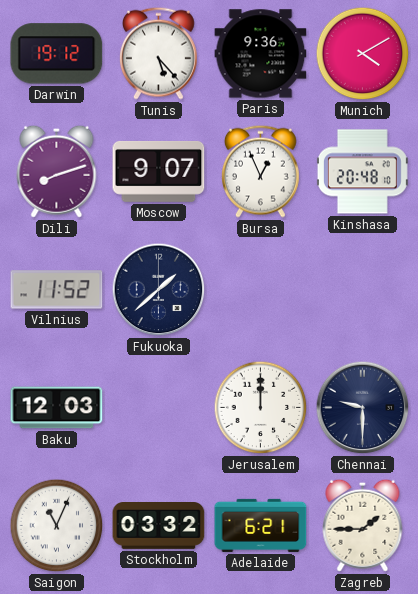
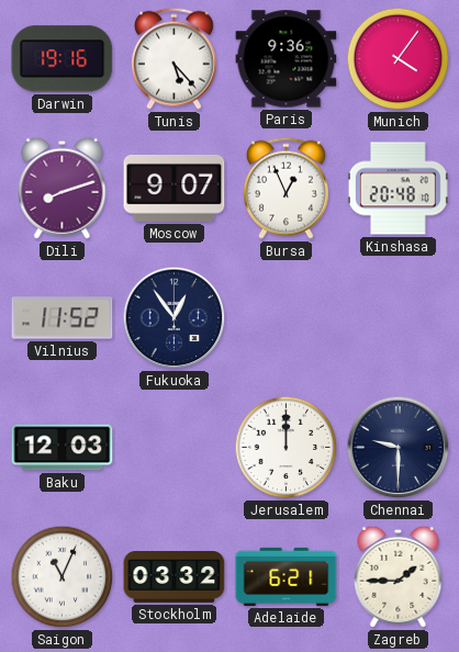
Darwin: 19:12 -> 19:16
Munich: 4:10 -> 4:06
Fukuoka: 1:38 -> 12:54
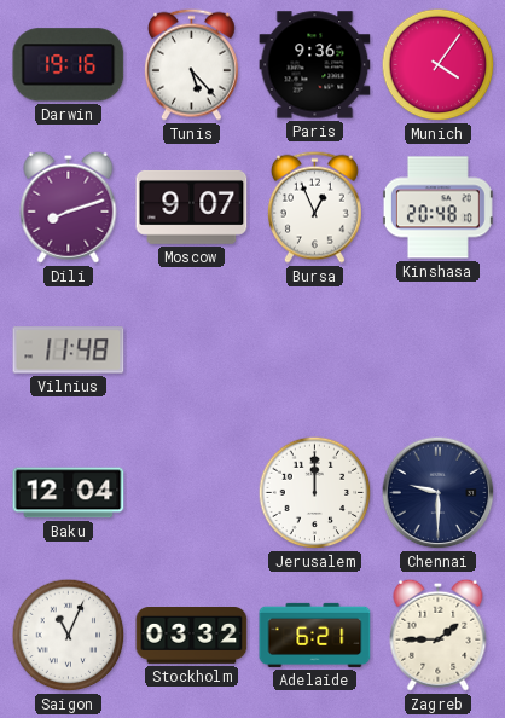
Vilnius: 11:52 -> 11:48
Fukuoka: 12:54 -> none
Baku: 12:03 -> 12:04
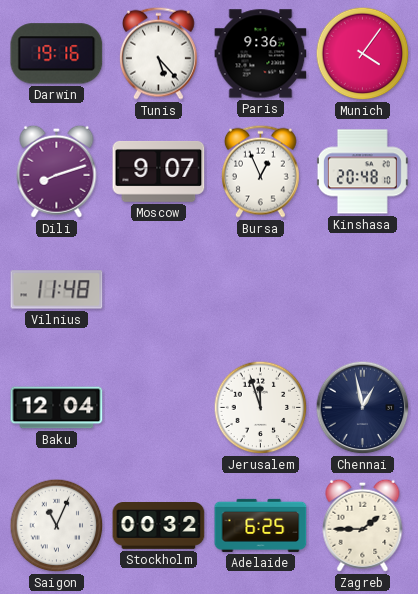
Jerusalem: 12:00 -> 11:57
Chennai: 9:30 -> 12:58
Stockholm: 03:32 -> 00:32
Adelaide: 6:21 -> 6:25
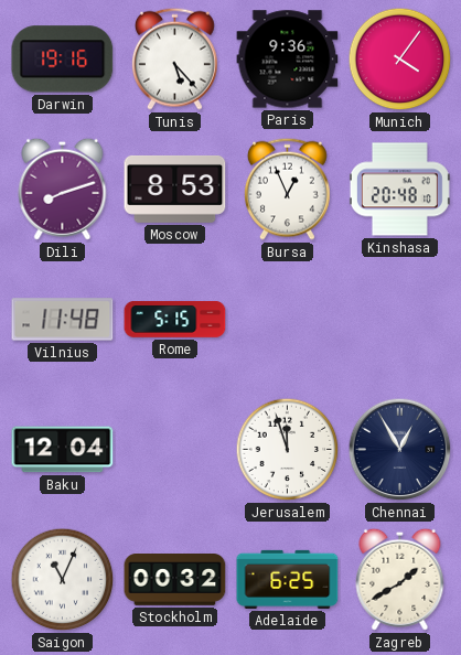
Moscow: 9:07 -> 8:53
Rome: none -> 5:15
Chennai: 12:58 -> 12:55
Zagreb: 1:45 -> 1:40
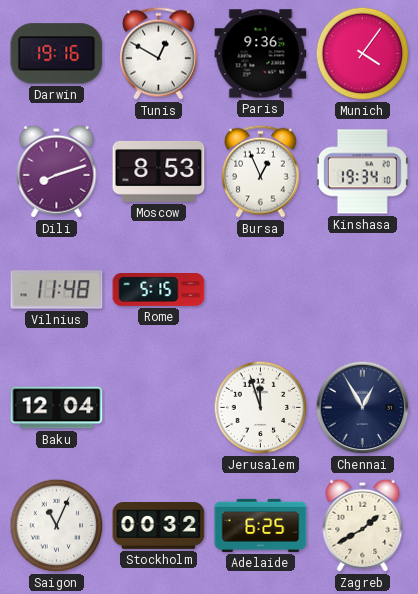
Tunis: 5:23 -> 12:50
Kinshasa: 20:48 -> 19:34
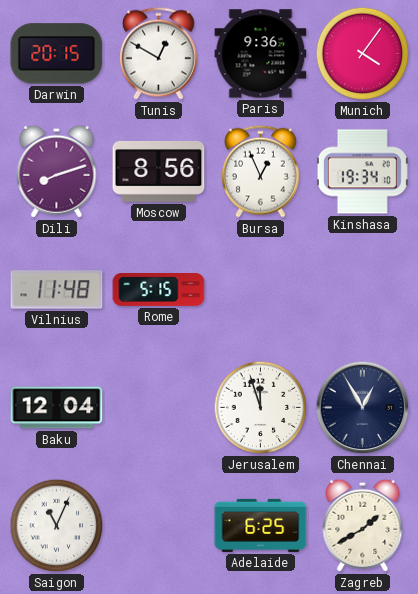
Darwin: 19:16 -> 20:15
Moscow: 8:53 -> 8:56
Stockholm: 00:32 -> none
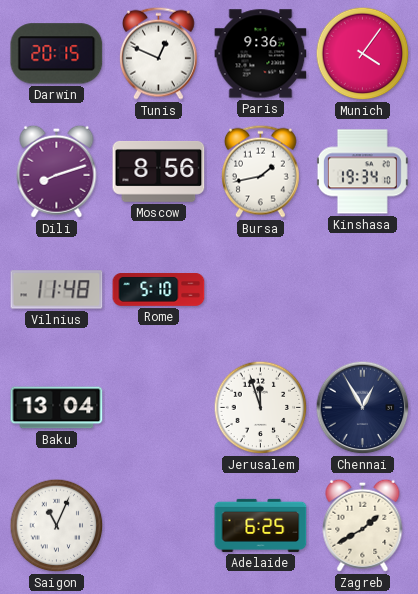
Tunis: 12:50 -> 12:49
Bursa: 12:56 -> 1:43
Rome: 5:15 -> 5:10
Baku: 12:04 -> 13:04
